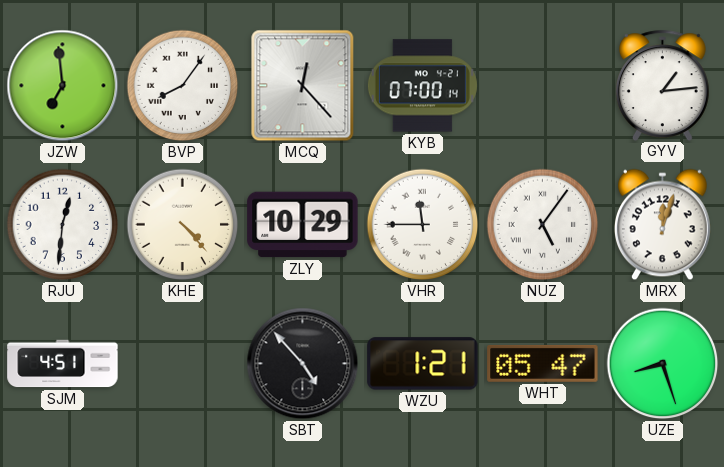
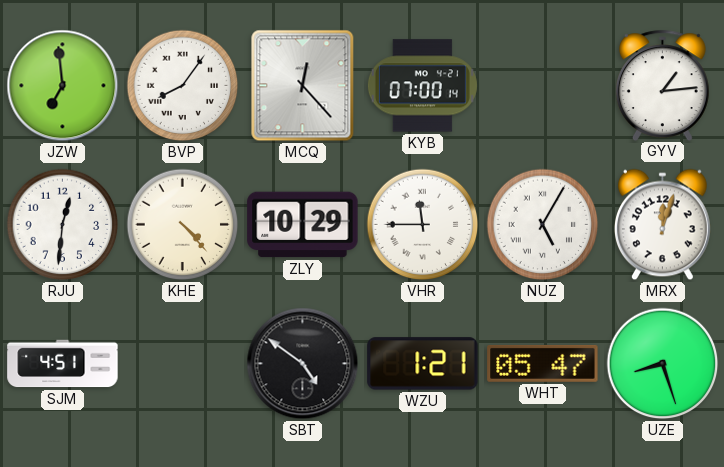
NUZ: 5:06 -> 5:05
SBT: 4:53 -> 4:51
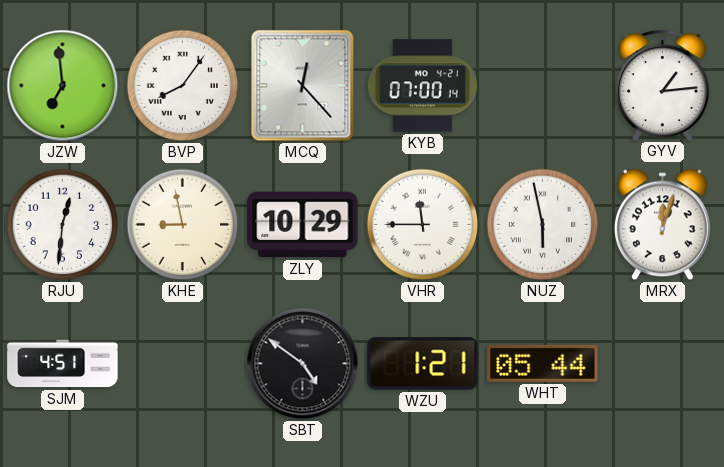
KHE: 4:23 -> 8:58
NUZ: 5:05 -> 5:58
WHT: 05:47 -> 05:44
UZE: 8:27 -> none
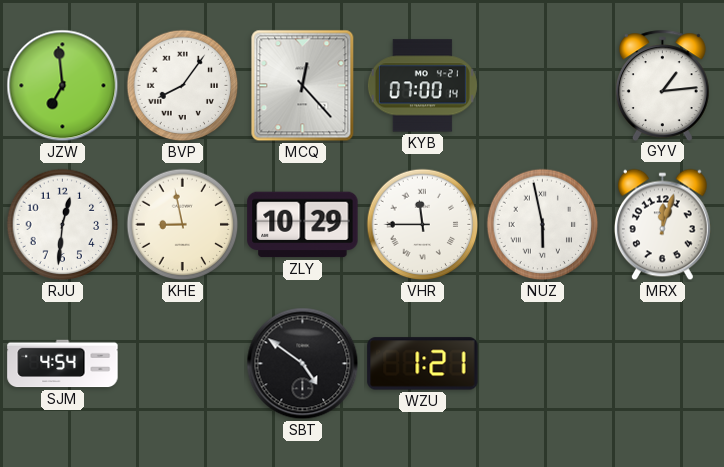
SJM: 4:51 -> 4:54
WHT: 05:44 -> none
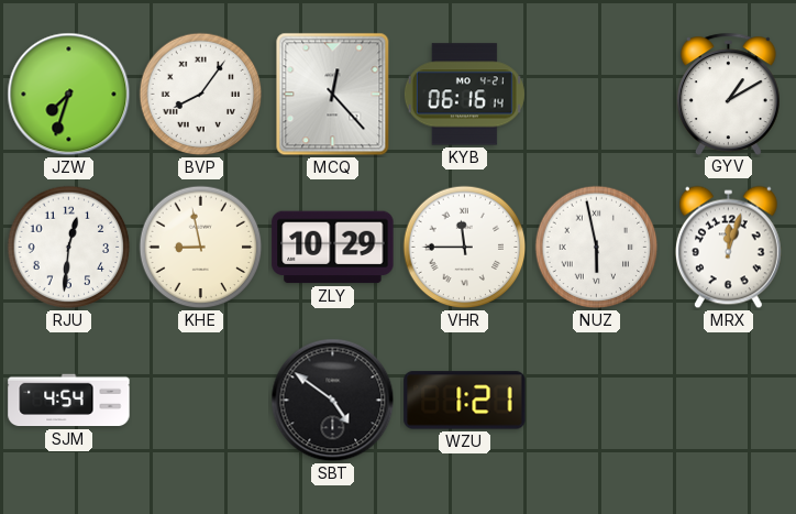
JZW: 6:59 -> 7:33
KYB: 07:00 -> 06:16
GYV: 1:14 -> 1:10
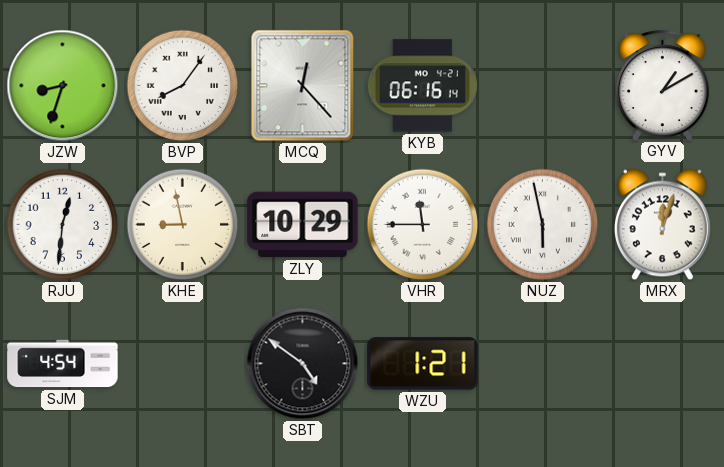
JZW: 7:33 -> 8:33
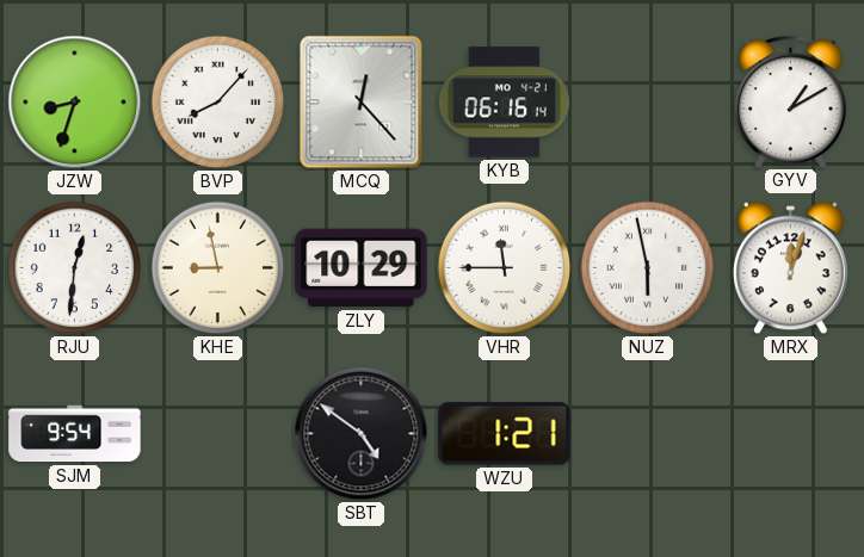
BVP: 8:06 -> 8:07
SJM: 4:54 -> 9:54
